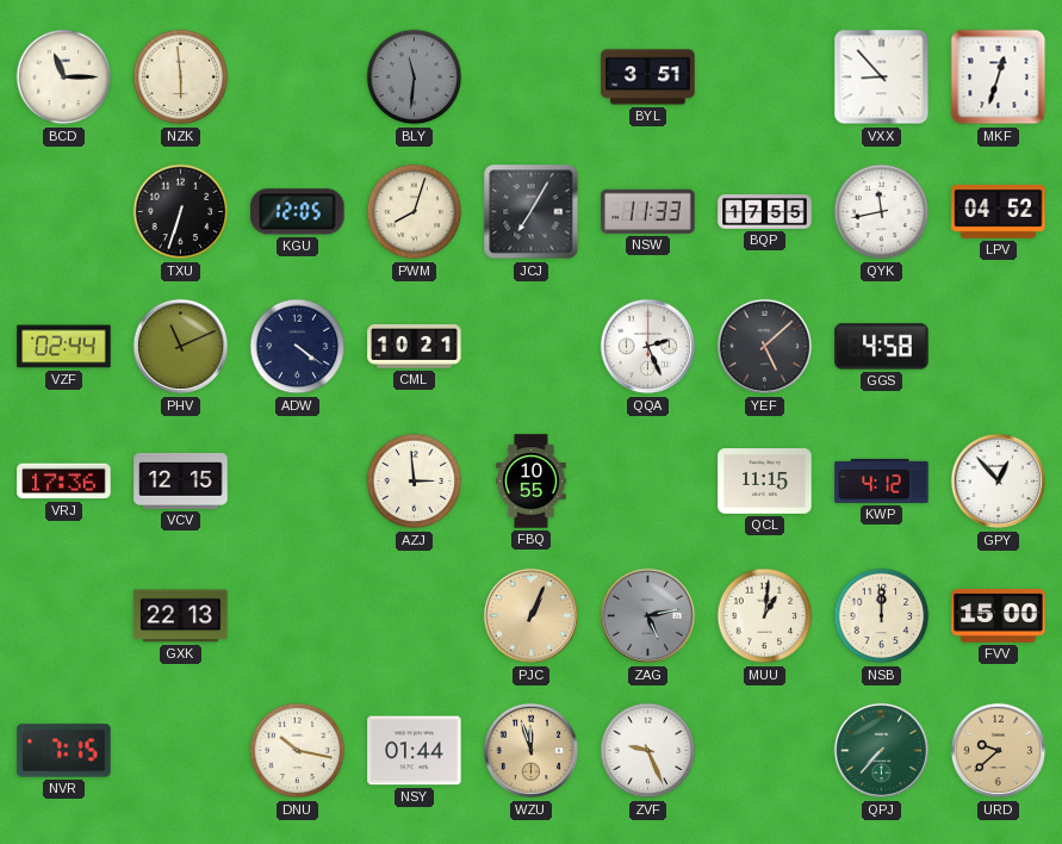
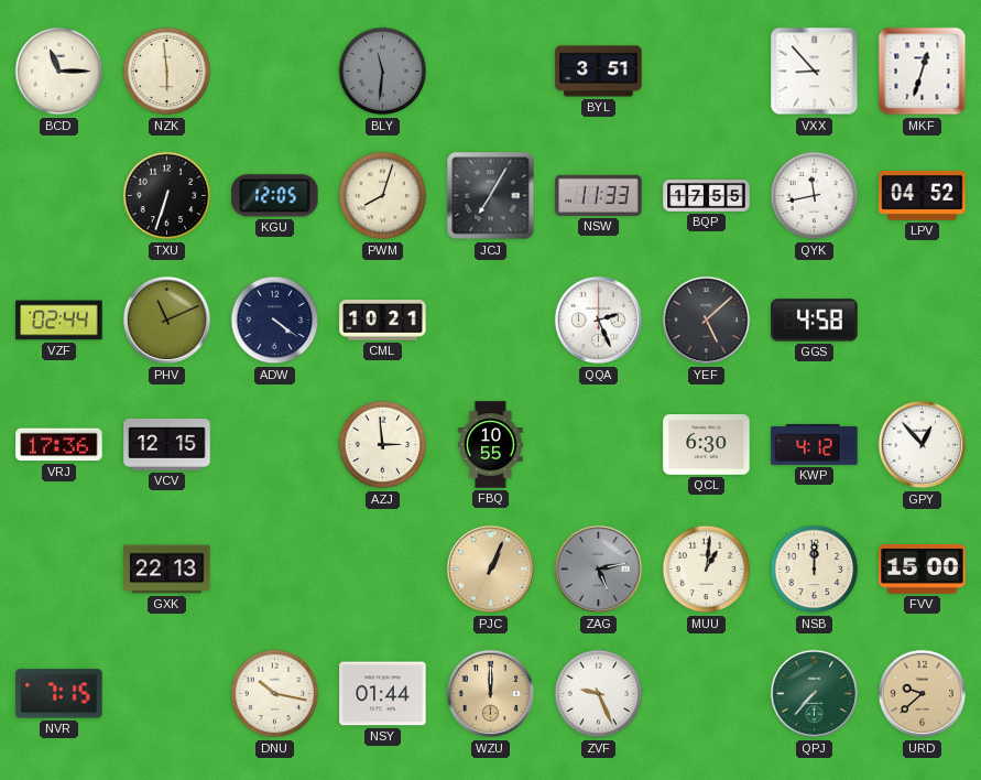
QCL: 11:15 -> 6:30
WZU: 11:57 -> 12:00
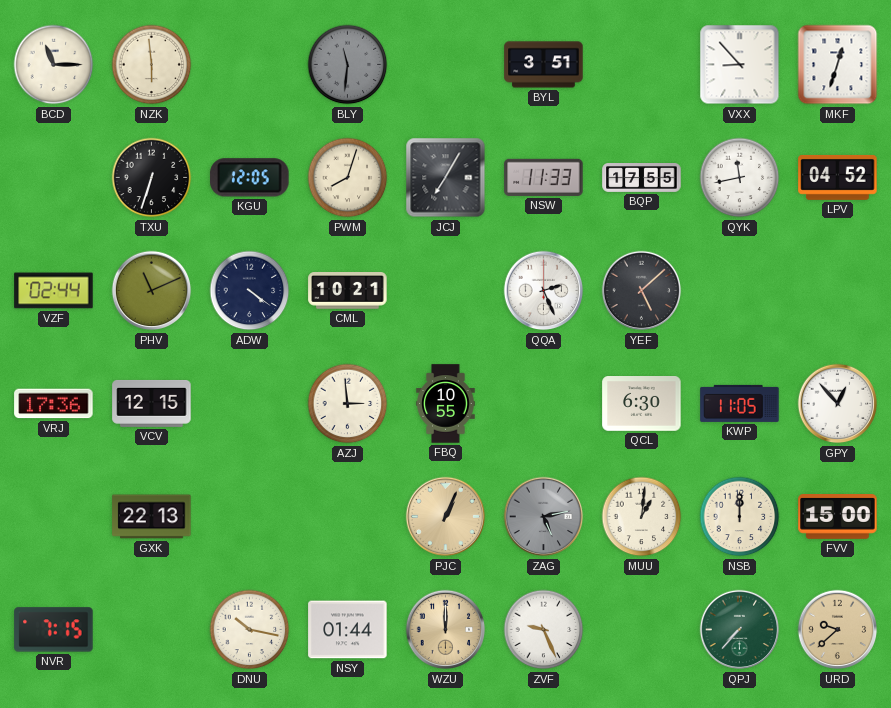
GGS: 4:58 -> none
KWP: 4:12 -> 11:05
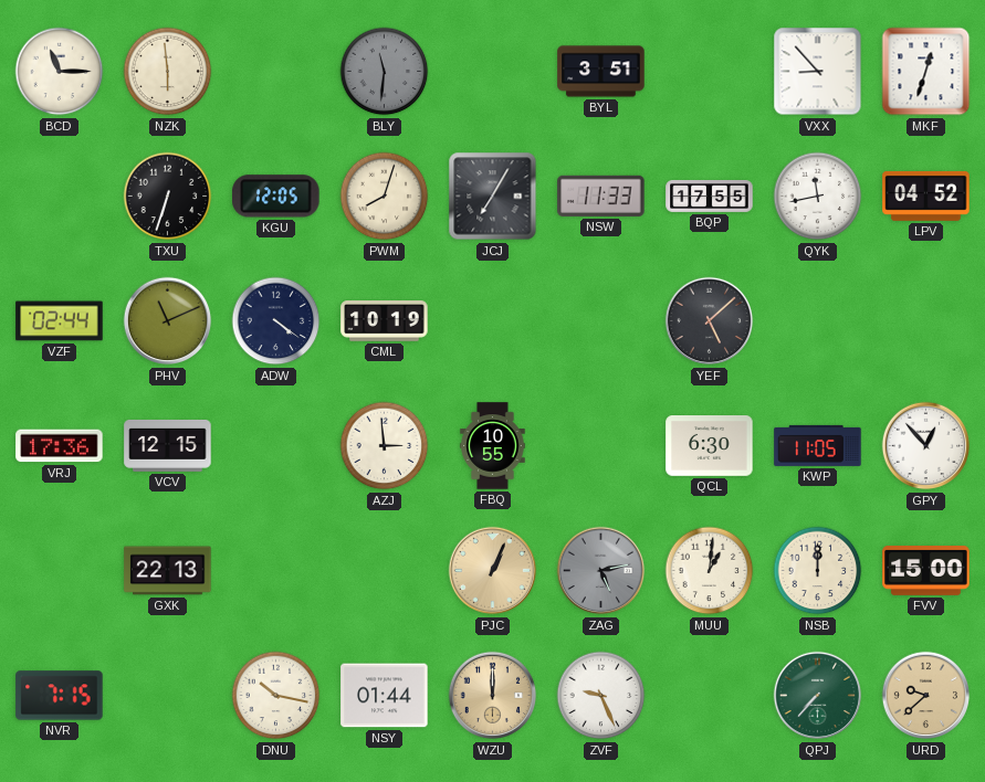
CML: 10:21 -> 10:19
QQA: 2:26 -> none
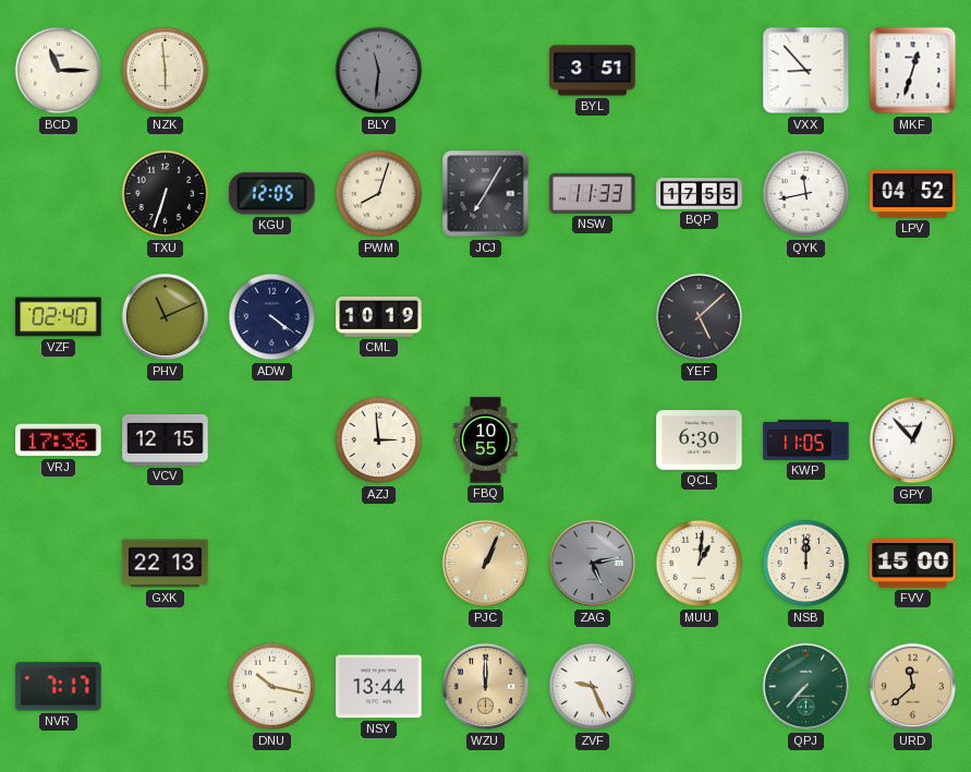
VZF: 02:44 -> 02:40
NVR: 7:15 -> 7:17
NSY: 01:44 -> 13:44
URD: 9:38 -> 11:38
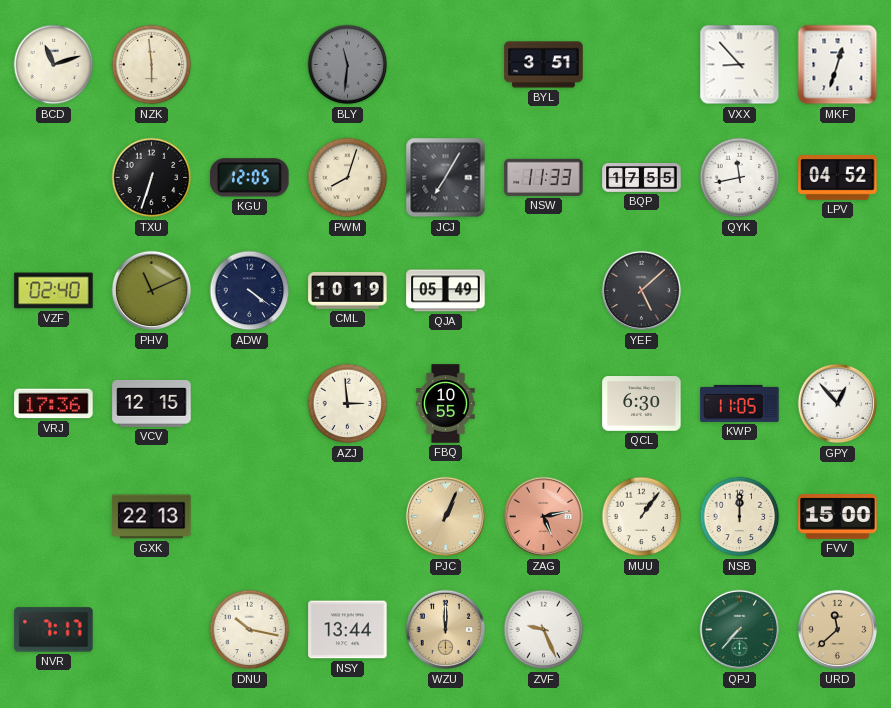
BCD: 11:15 -> 11:12
QJA: none -> 05:49
ZAG dial: grey -> salmon
MUU: 1:01 -> 1:06
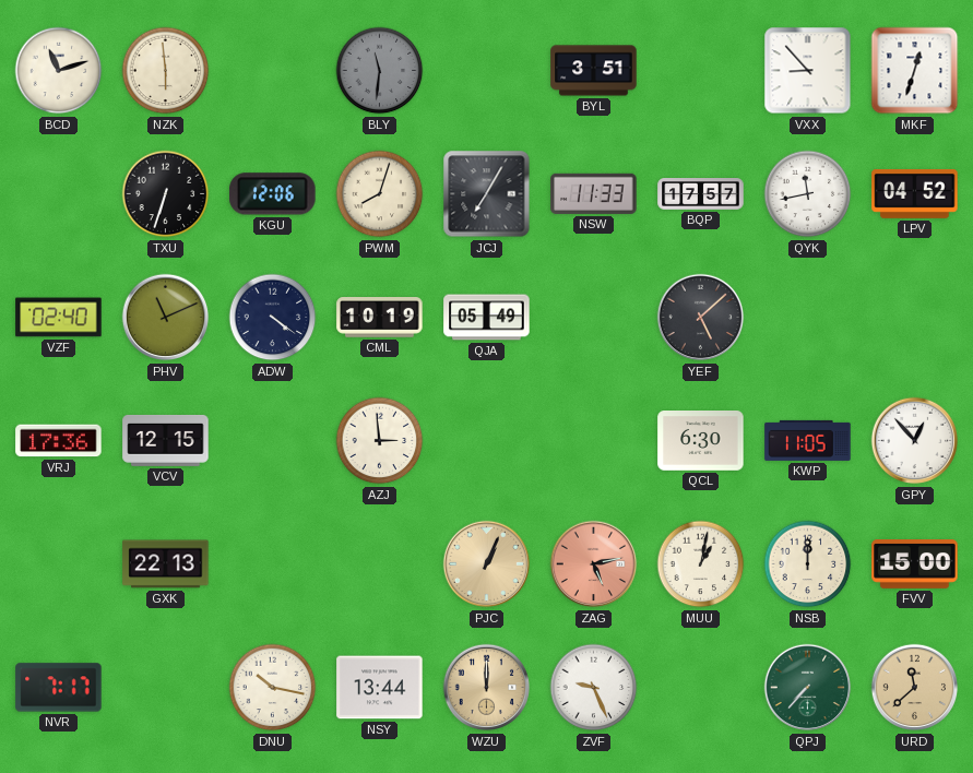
KGU: 12:05 -> 12:06
BQP: 17:55 -> 17:57
FBQ: 10:55 -> none
MUU: 1:06 -> 1:02
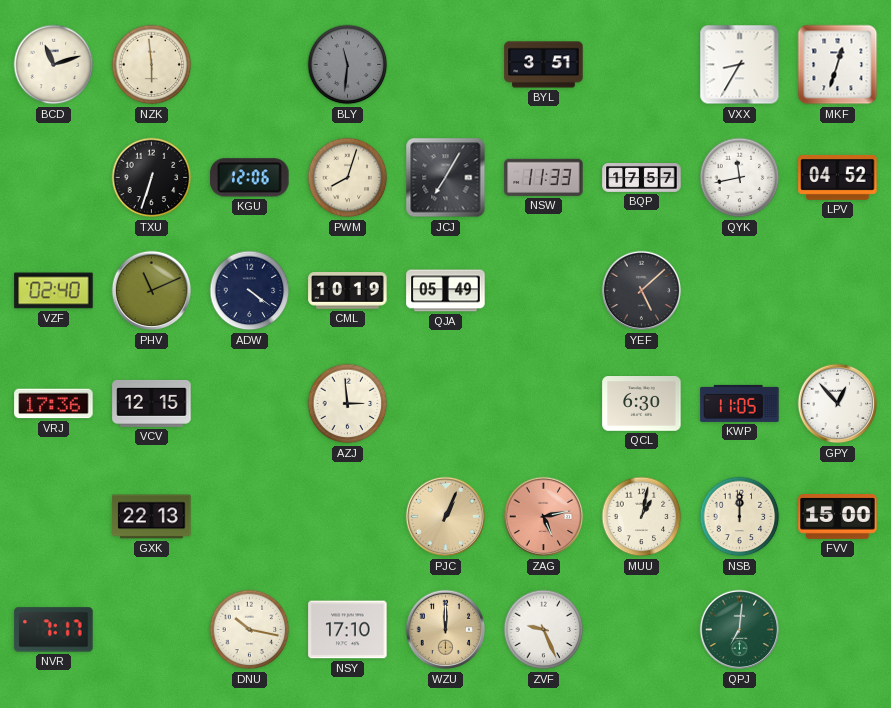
VXX: 8:53 -> 8:35
NSY: 13:44 -> 17:10
QPJ: 7:37 -> 7:01
URD: 11:38 -> none
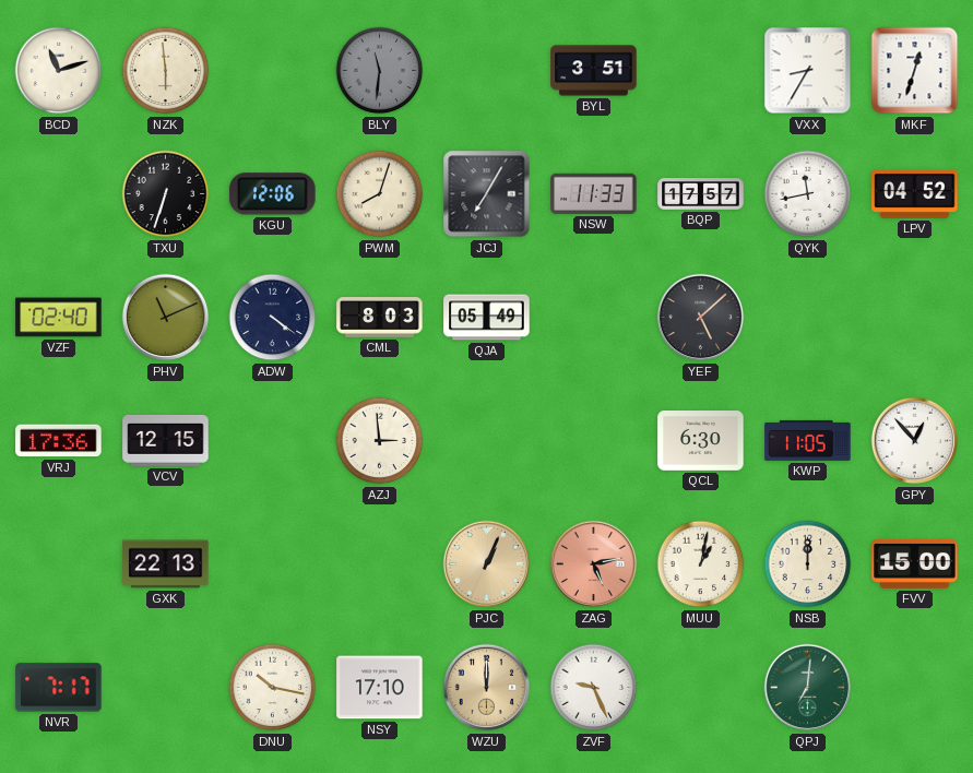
CML: 10:19 -> 8:03
